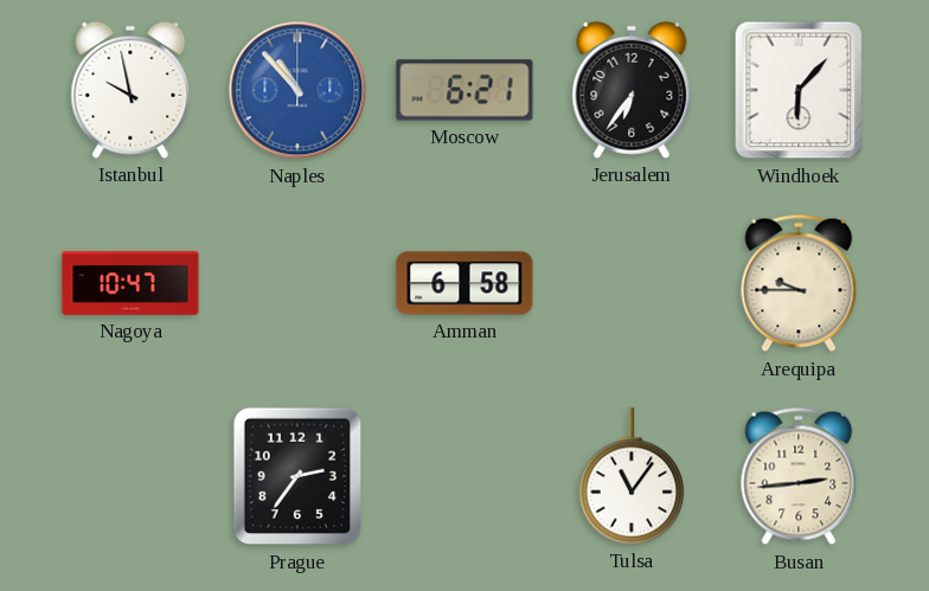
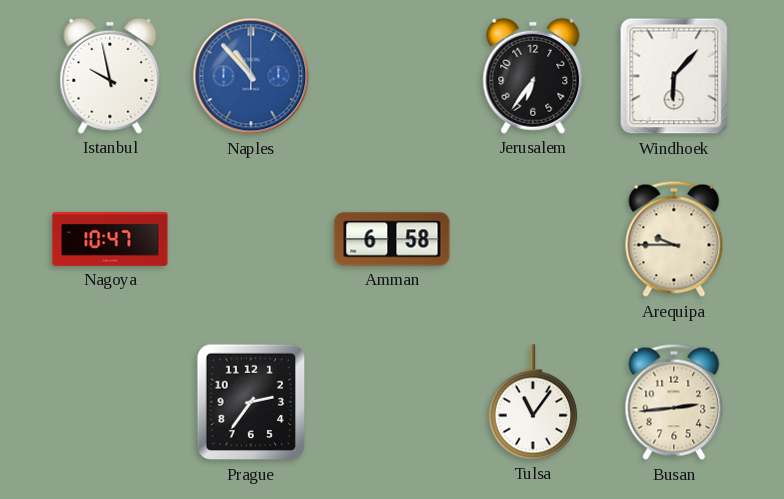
Moscow: 6:21 -> none
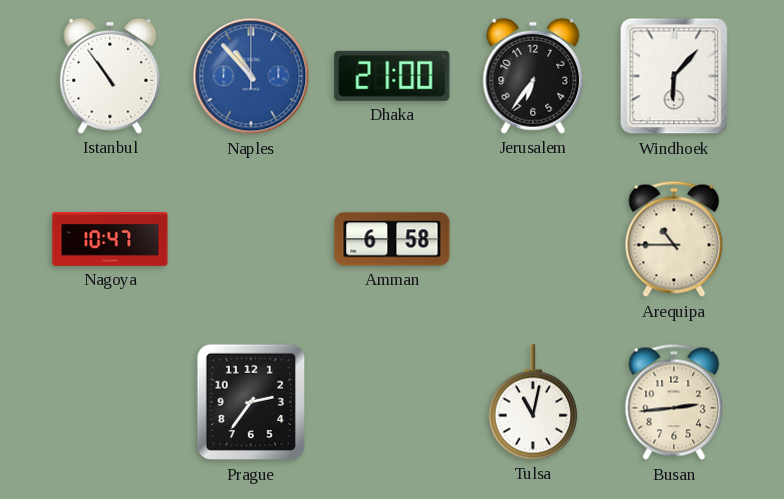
Istanbul: 9:58 -> 10:54
Dhaka: none -> 21:00
Arequipa: 9:45 -> 10:45
Tulsa: 11:06 -> 11:02
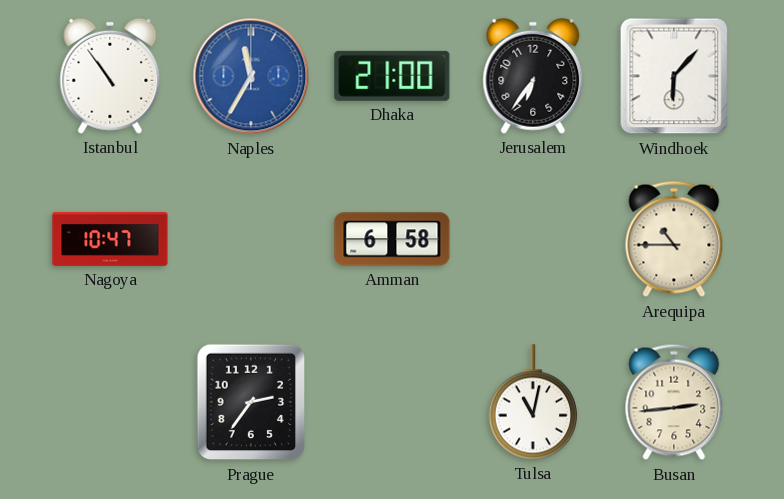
Naples: 10:53 -> 11:35
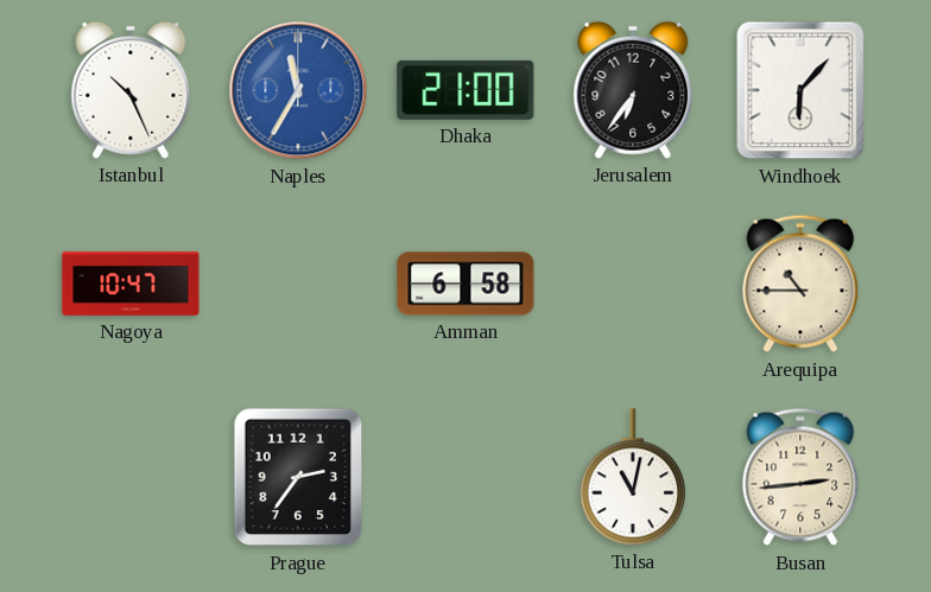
Istanbul: 10:54 -> 10:26
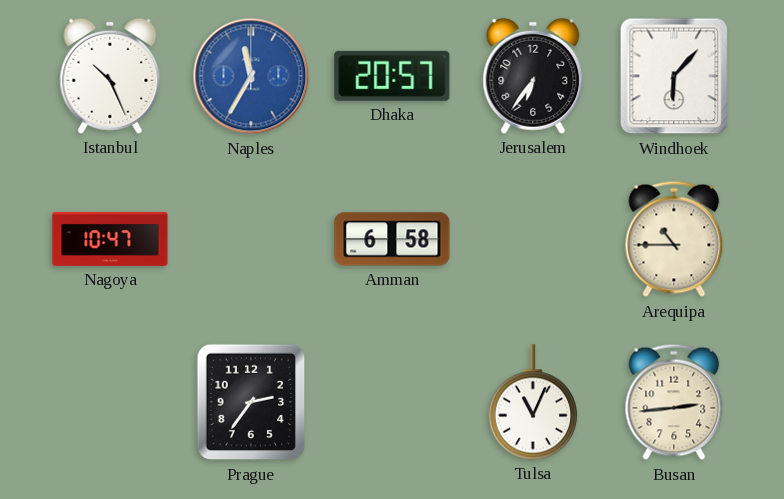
Dhaka: 21:00 -> 20:57
Tulsa: 11:02 -> 11:04
